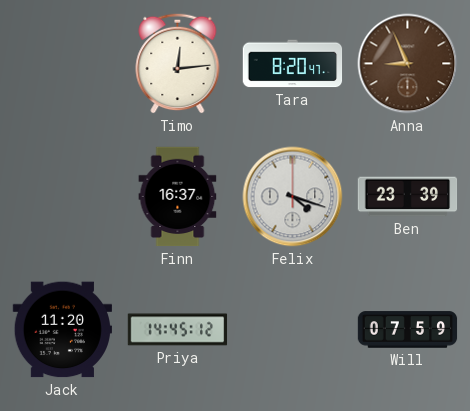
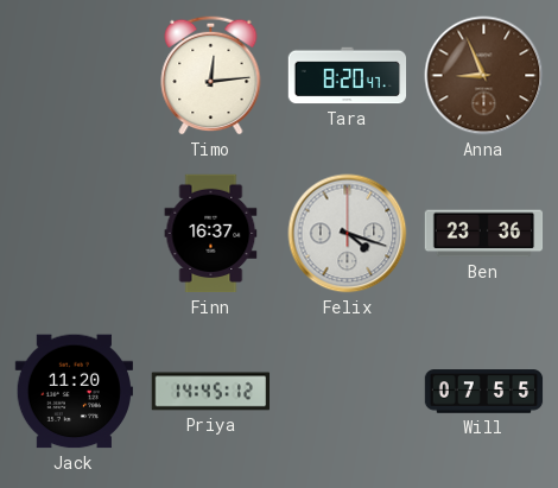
Ben: 23:39 -> 23:36
Will: 07:59 -> 07:55
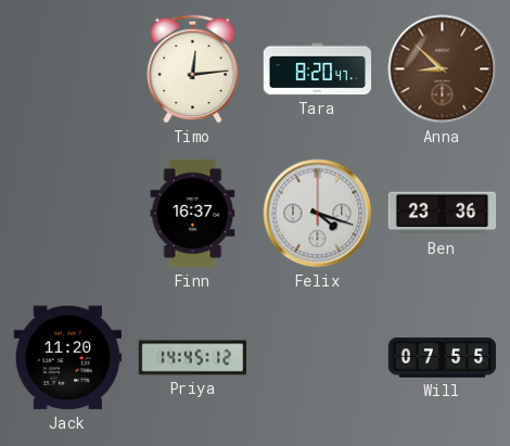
Anna: 8:56 -> 8:52
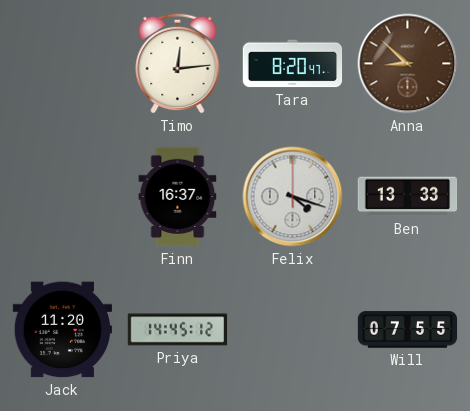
Ben: 23:36 -> 13:33
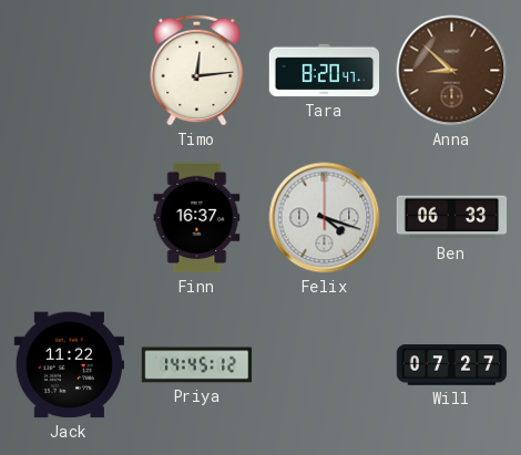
Ben: 13:33 -> 06:33
Jack: 11:20 -> 11:22
Will: 07:55 -> 07:27
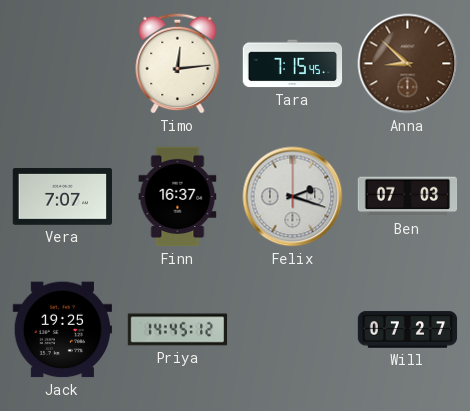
Tara: 8:20 -> 7:15
Vera: none -> 7:07
Felix: 4:18 -> 2:18
Ben: 06:33 -> 07:03
Jack: 11:22 -> 19:25
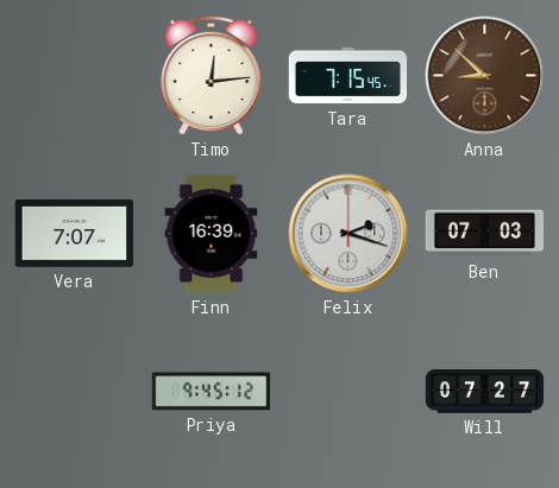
Finn: 16:37 -> 16:39
Jack: 19:25 -> none
Priya: 14:45 -> 9:45
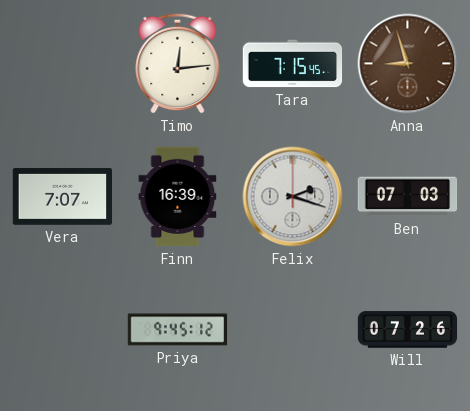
Anna: 8:52 -> 8:57
Will: 07:27 -> 07:26
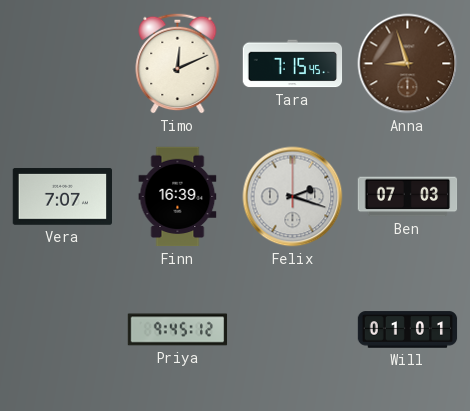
Timo: 12:14 -> 12:11
Will: 07:26 -> 01:01
